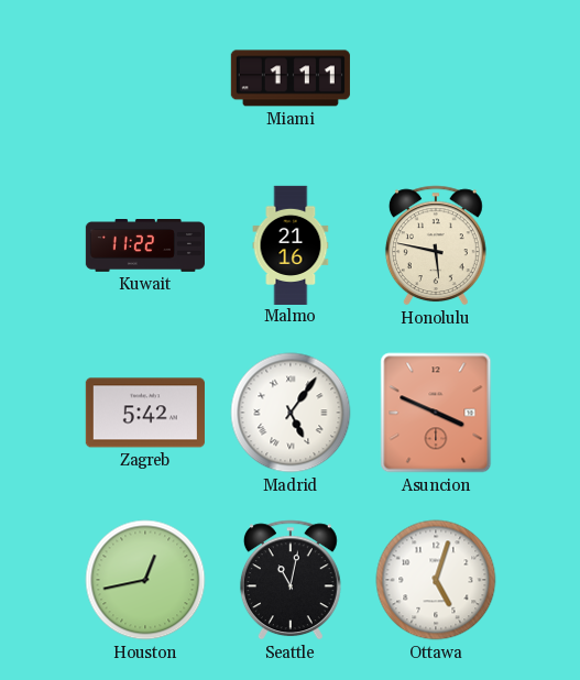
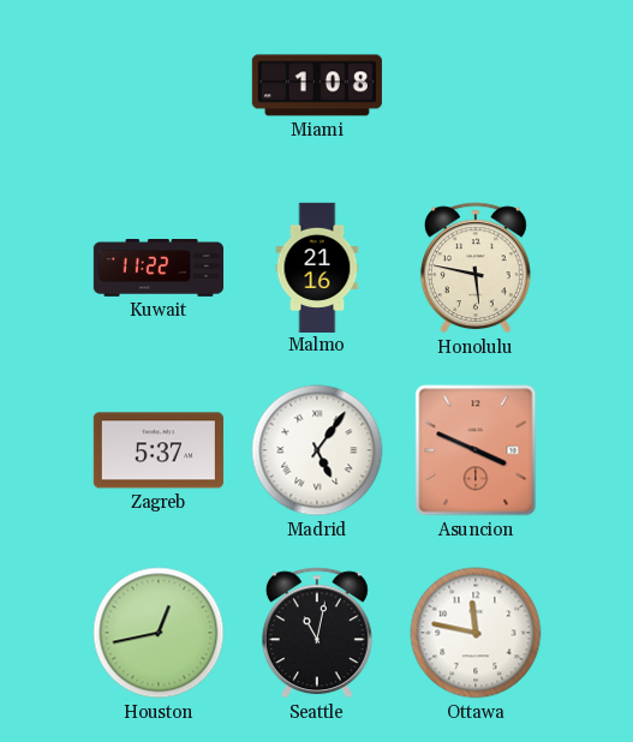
Miami: 1:11 -> 1:08
Zagreb: 5:42 -> 5:37
Ottawa: 5:03 -> 11:47
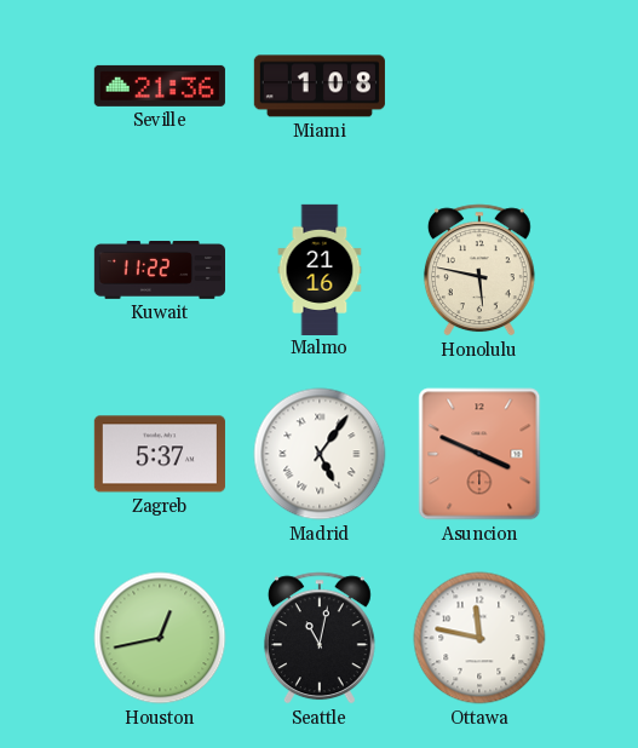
Seville: none -> 21:36
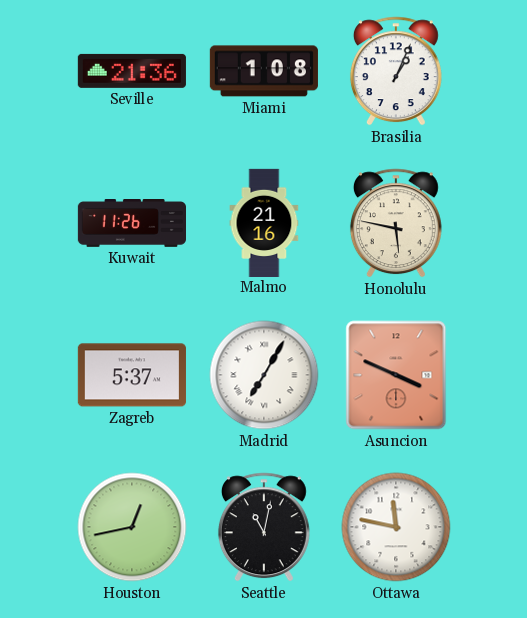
Brasilia: none -> 1:04
Kuwait: 11:22 -> 11:26
Madrid: 5:06 -> 7:05
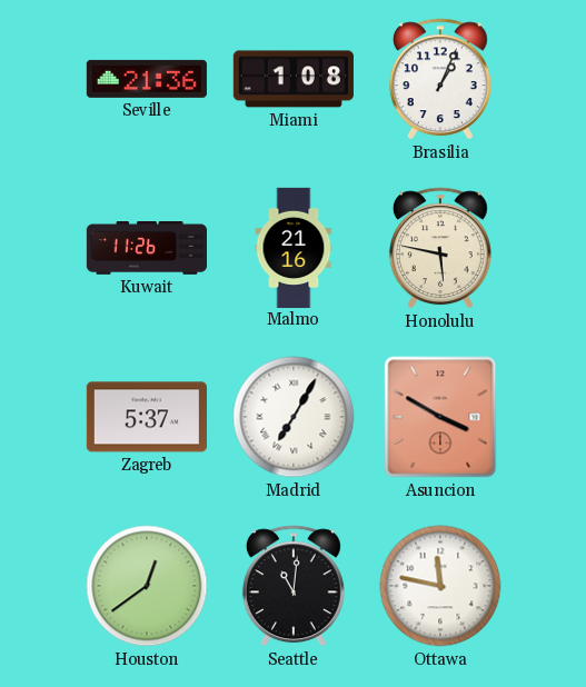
Asuncion: 3:49 -> 3:50
Houston: 12:43 -> 12:39
Seattle: 11:02 -> 11:01
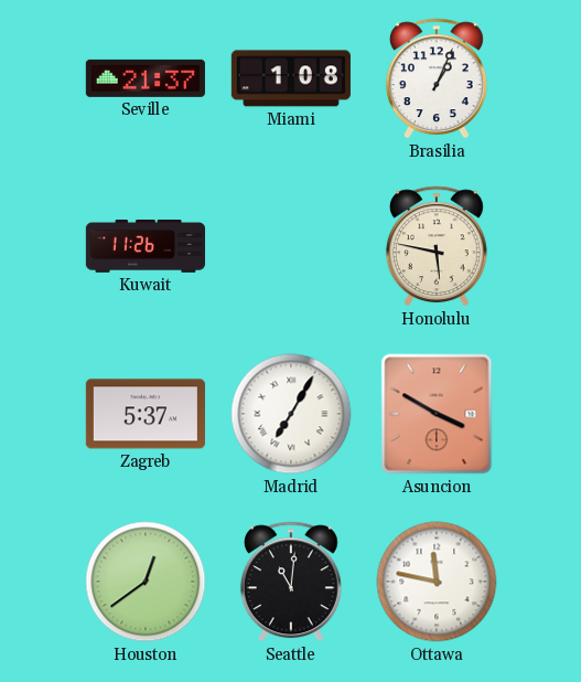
Seville: 21:36 -> 21:37
Malmo: 21:16 -> none
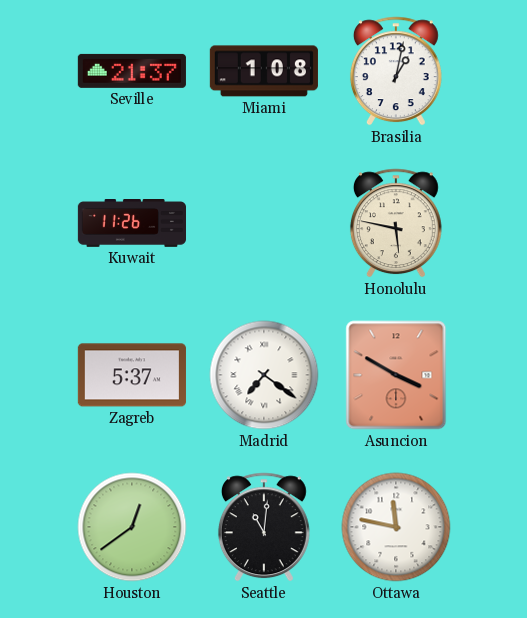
Brasilia: 1:04 -> 1:02
Madrid: 7:05 -> 7:21
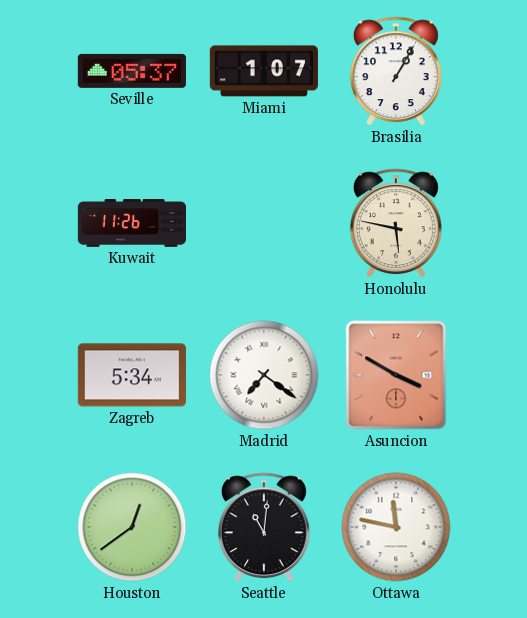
Seville: 21:37 -> 05:37
Miami: 1:08 -> 1:07
Brasilia: 1:02 -> 1:05
Zagreb: 5:37 -> 5:34
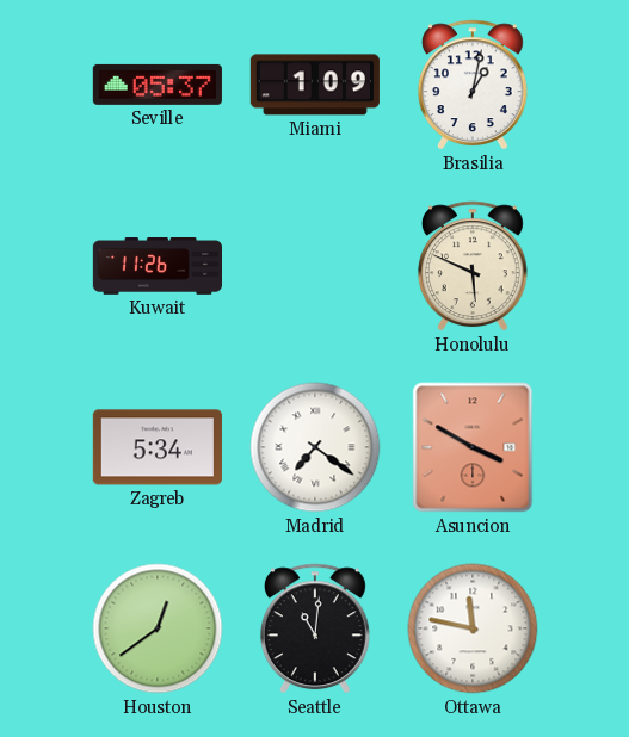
Miami: 1:07 -> 1:09
Brasilia: 1:05 -> 1:02
Honolulu: 5:47 -> 5:49
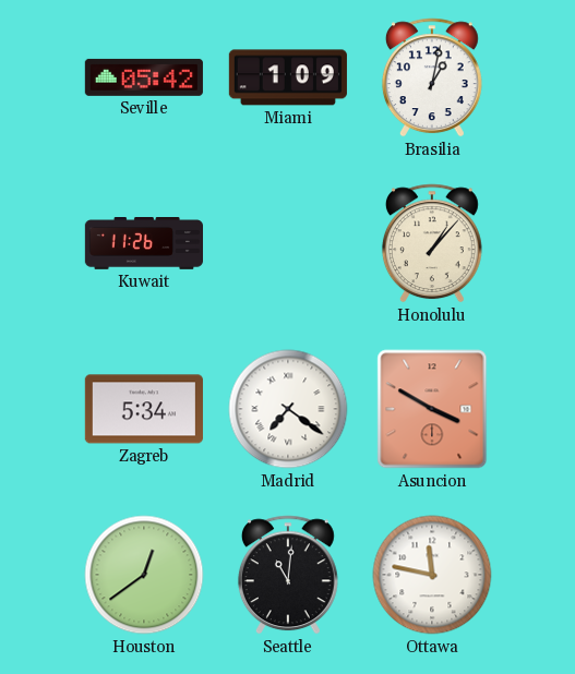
Seville: 05:37 -> 05:42
Honolulu: 5:49 -> 1:07
